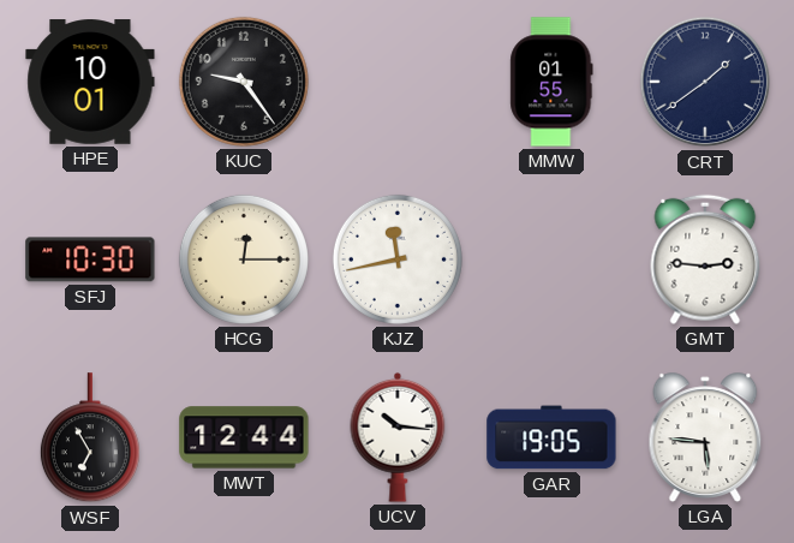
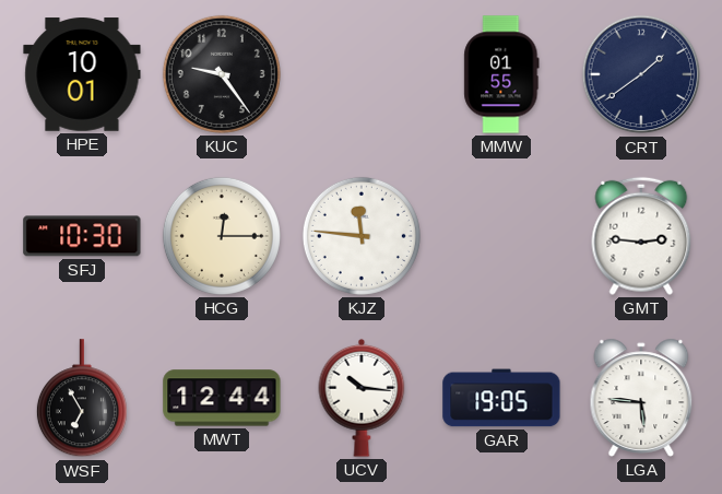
KJZ: 11:43 -> 11:46
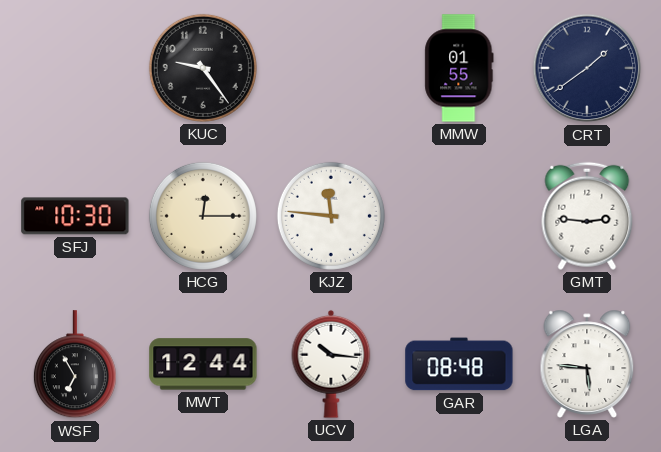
HPE: 10:01 -> none
GAR: 19:05 -> 08:48
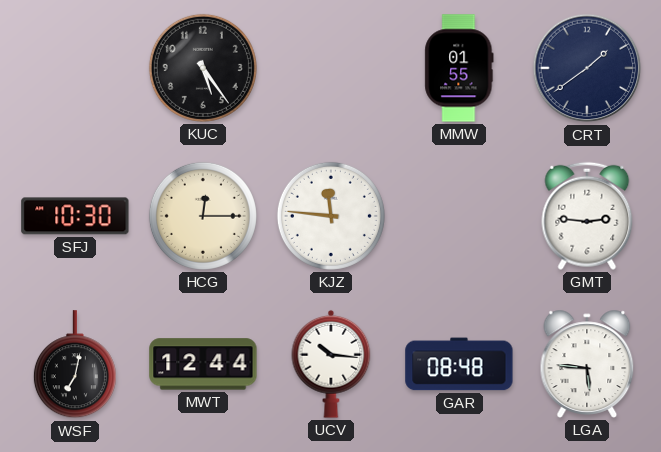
KUC: 9:24 -> 5:24
WSF: 6:55 -> 7:02
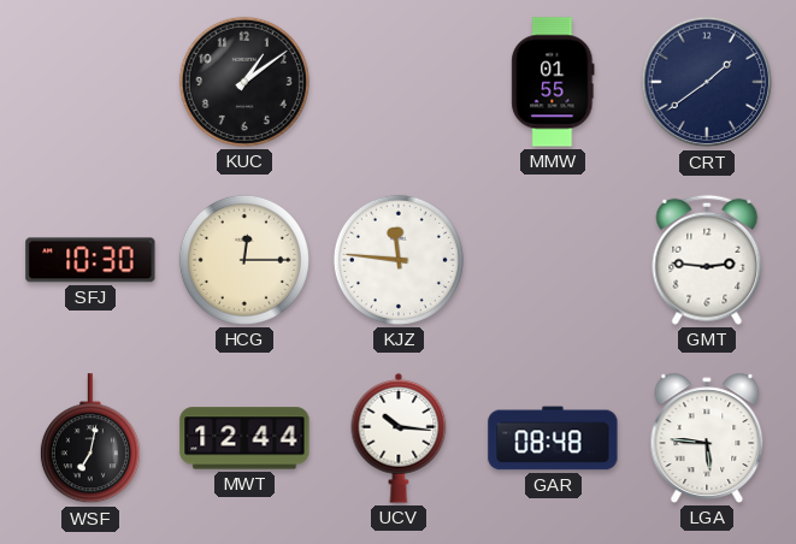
KUC: 5:24 -> 1:09
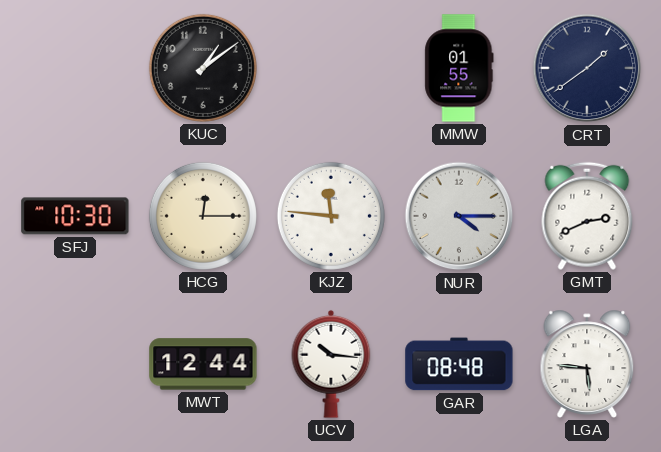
NUR: none -> 4:15
GMT: 2:46 -> 2:41
WSF: 7:02 -> none
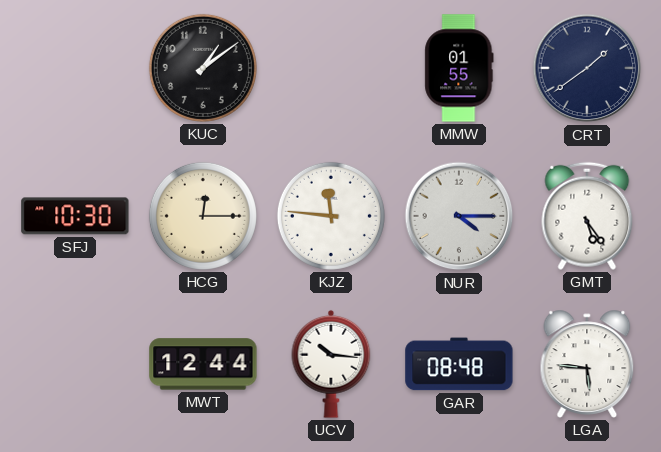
GMT: 2:41 -> 5:24
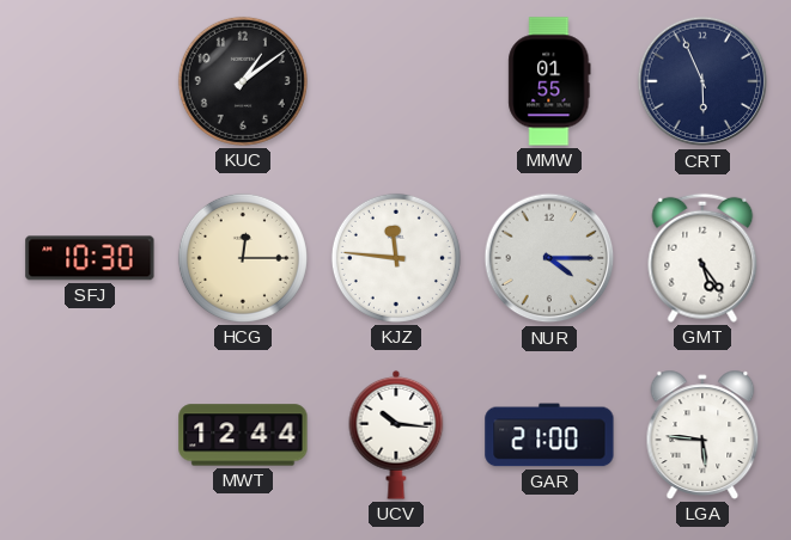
CRT: 1:39 -> 5:56
GAR: 08:48 -> 21:00
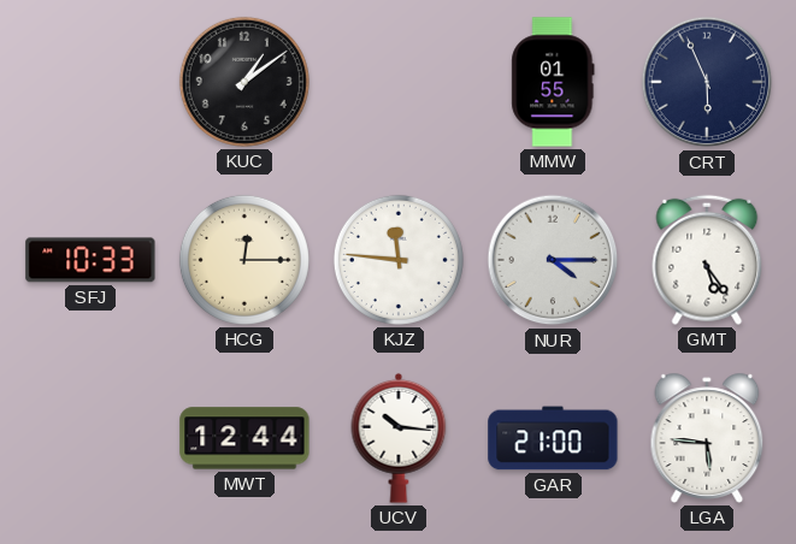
SFJ: 10:30 -> 10:33
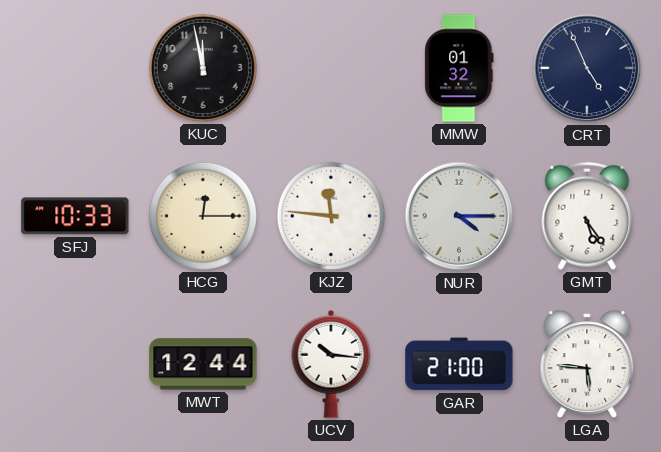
KUC: 1:09 -> 11:58
MMW: 01:55 -> 01:32
CRT: 5:56 -> 4:56
